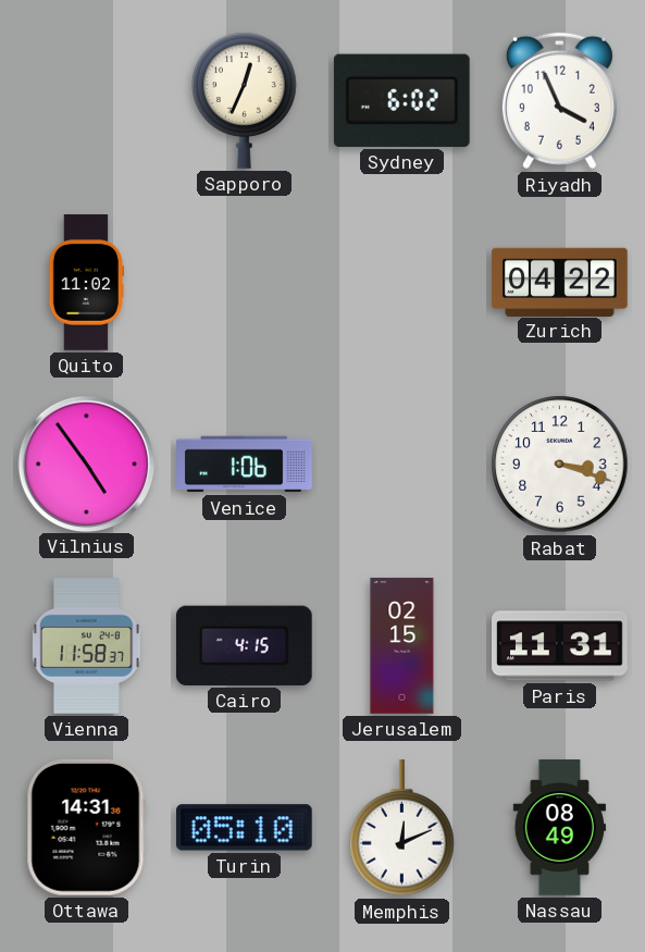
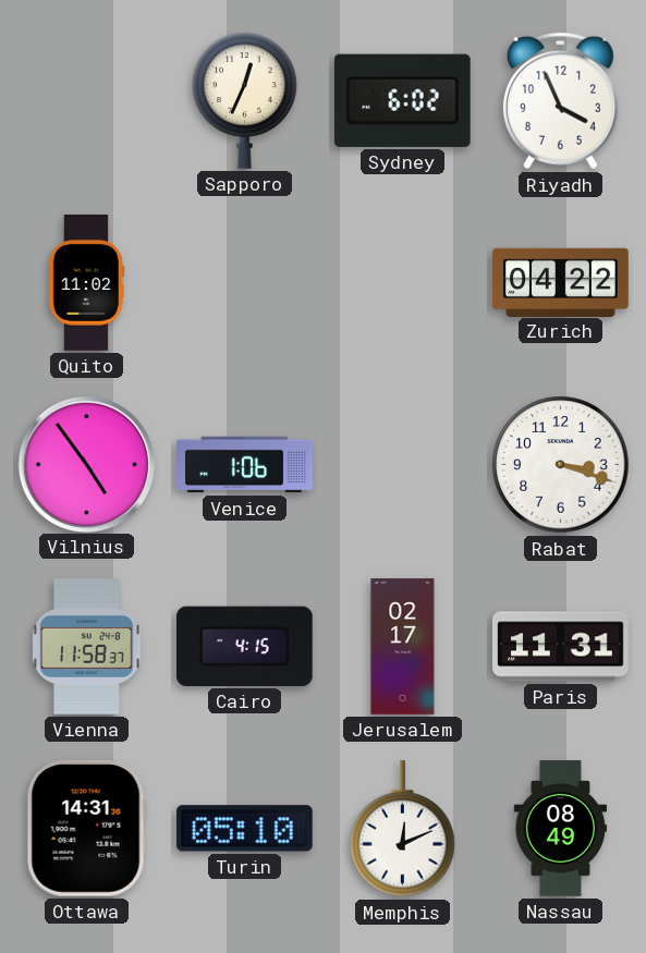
Jerusalem: 02:15 -> 02:17
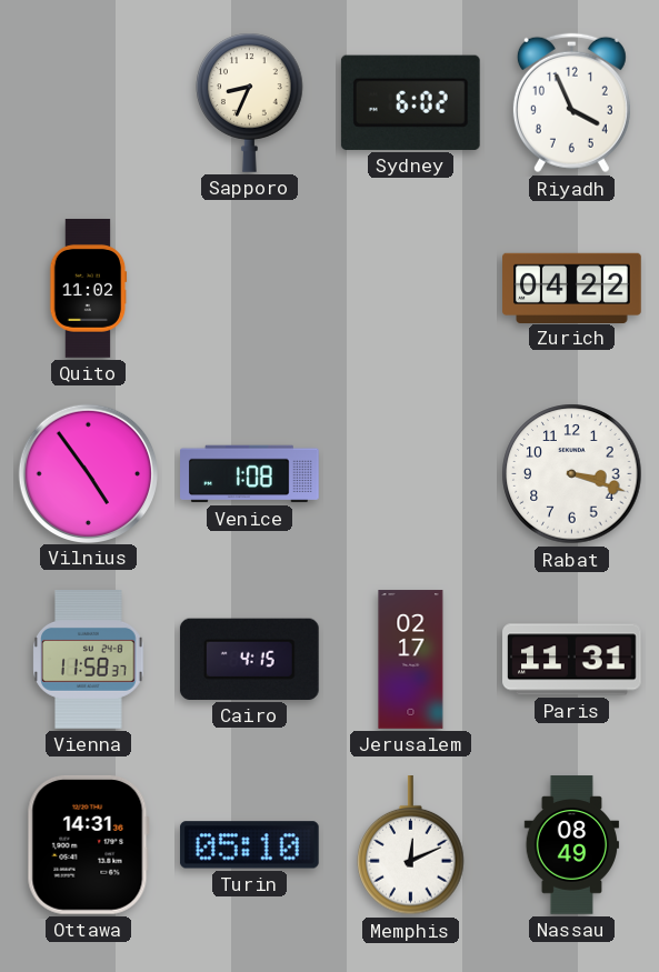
Sapporo: 12:34 -> 8:34
Venice: 1:06 -> 1:08
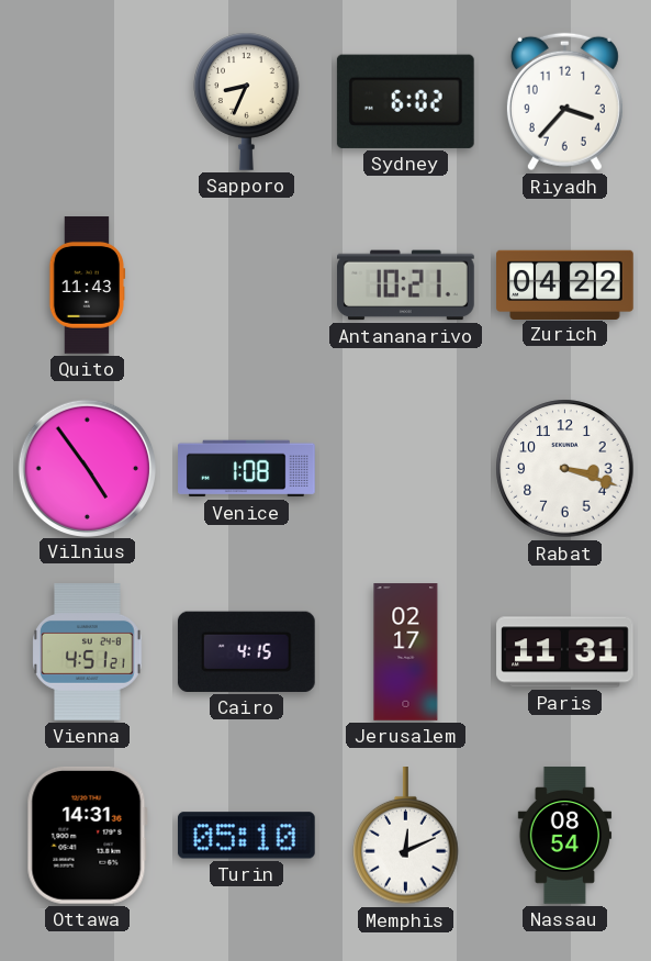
Riyadh: 3:56 -> 3:37
Quito: 11:02 -> 11:43
Antananarivo: none -> 10:21
Vienna: 11:58 -> 4:51
Nassau: 08:49 -> 08:54
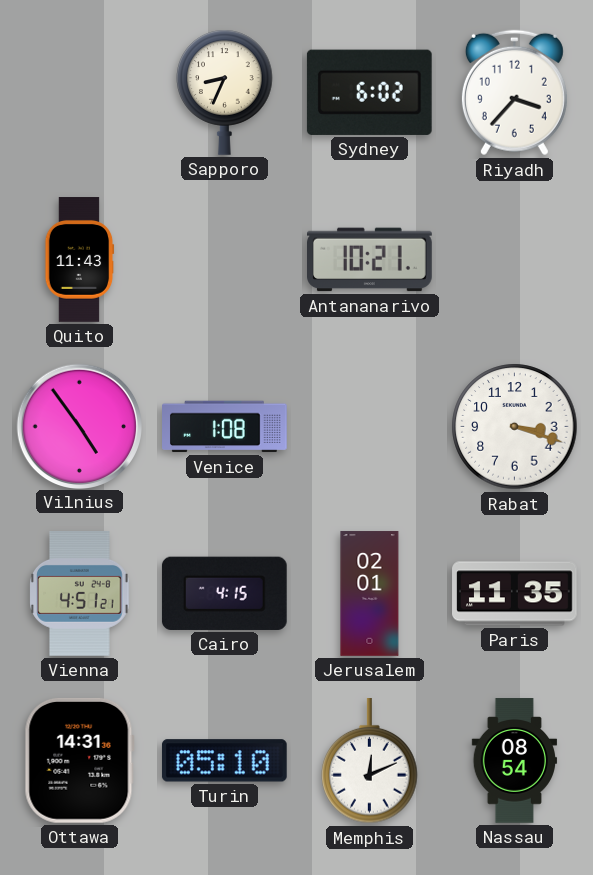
Zurich: 04:22 -> none
Jerusalem: 02:17 -> 02:01
Paris: 11:31 -> 11:35
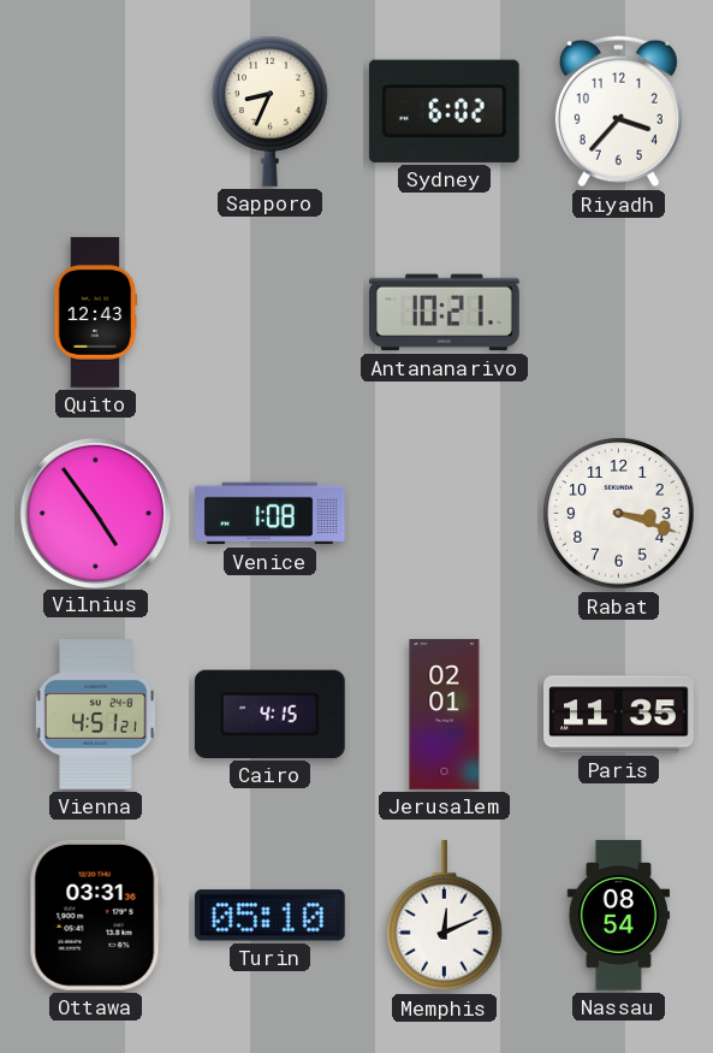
Quito: 11:43 -> 12:43
Ottawa: 14:31 -> 03:31
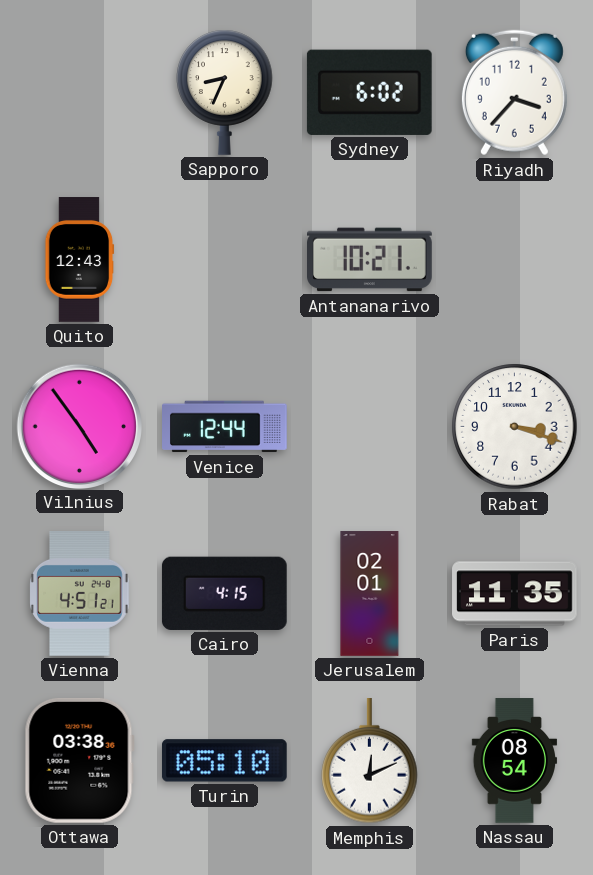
Venice: 1:08 -> 12:44
Ottawa: 03:31 -> 03:38
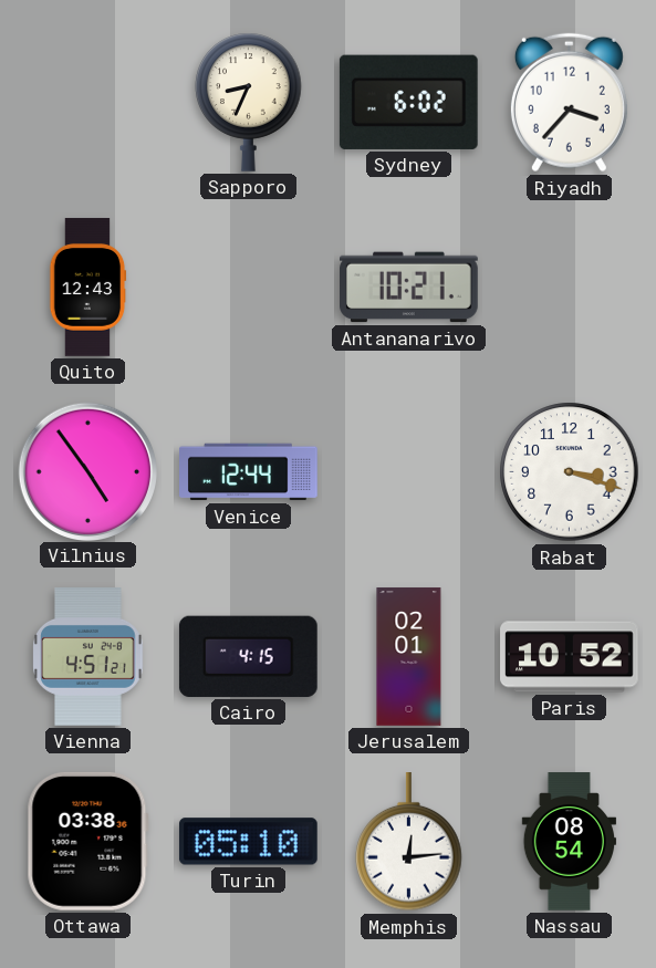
Paris: 11:35 -> 10:52
Memphis: 12:11 -> 12:14
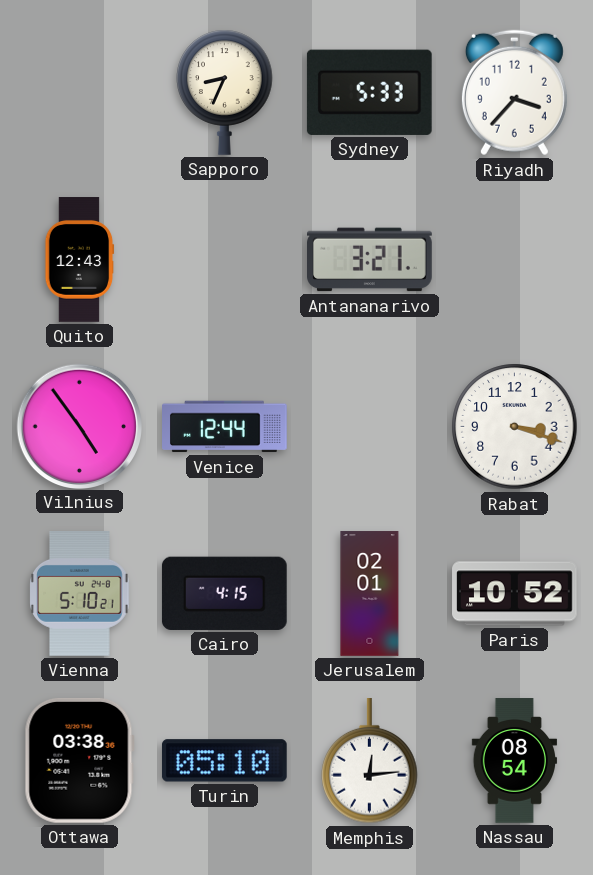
Sydney: 6:02 -> 5:33
Antananarivo: 10:21 -> 3:21
Vienna: 4:51 -> 5:10
